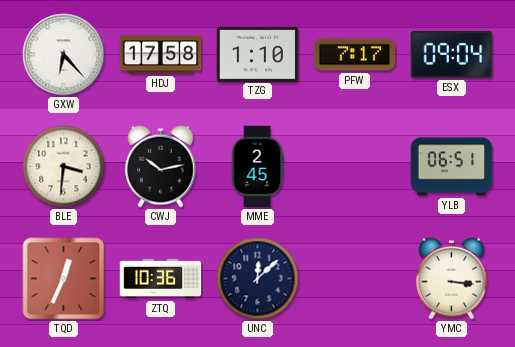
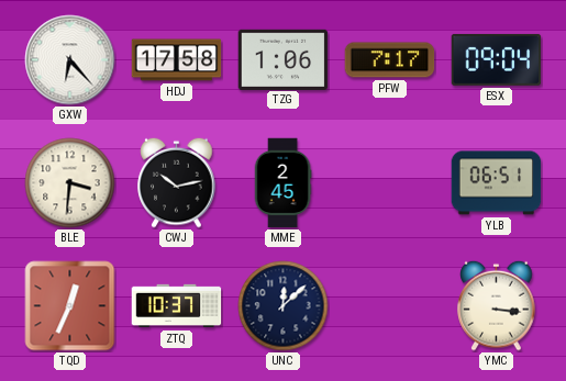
TZG: 1:10 -> 1:06
ZTQ: 10:36 -> 10:37
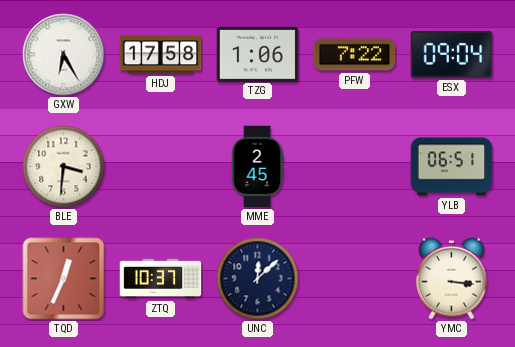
GXW: 6:23 -> 6:25
PFW: 7:17 -> 7:22
CWJ: 10:13 -> none
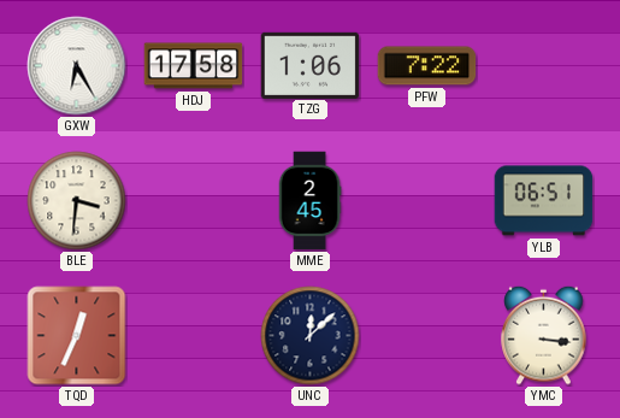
ESX: 09:04 -> none
ZTQ: 10:37 -> none
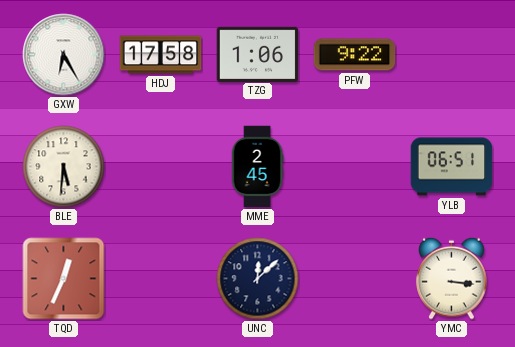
PFW: 7:22 -> 9:22
BLE: 3:31 -> 5:31
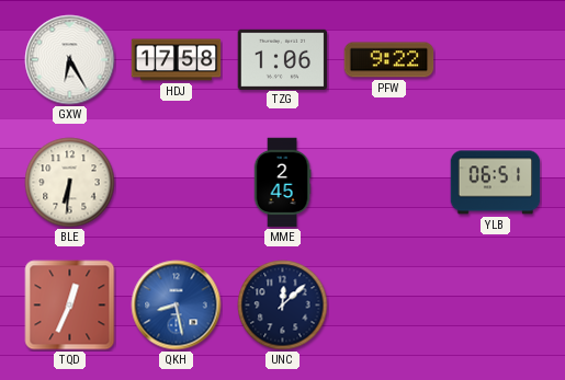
BLE: 5:31 -> 6:31
QKH: none -> 8:28
YMC: 3:16 -> none
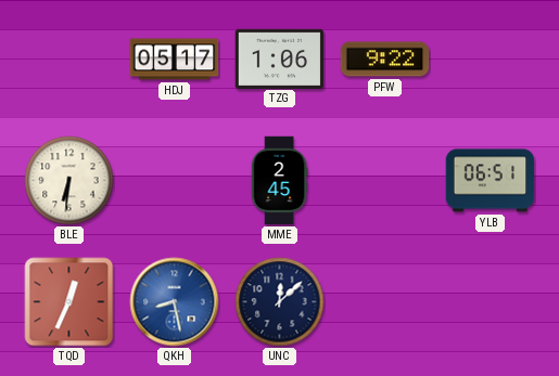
GXW: 6:25 -> none
HDJ: 17:58 -> 05:17
